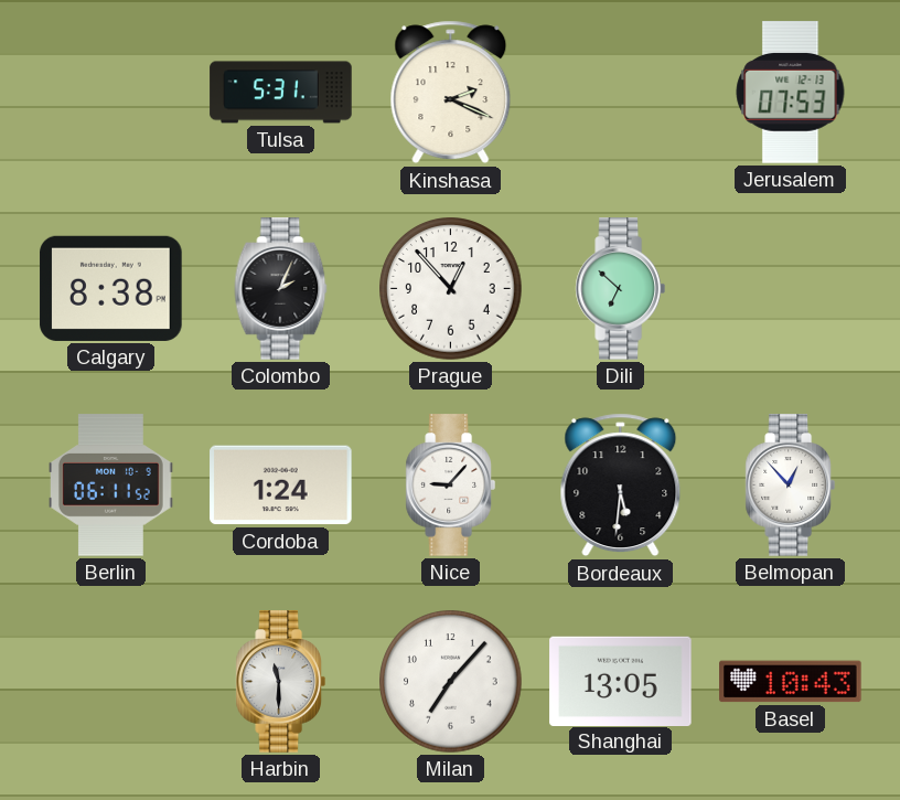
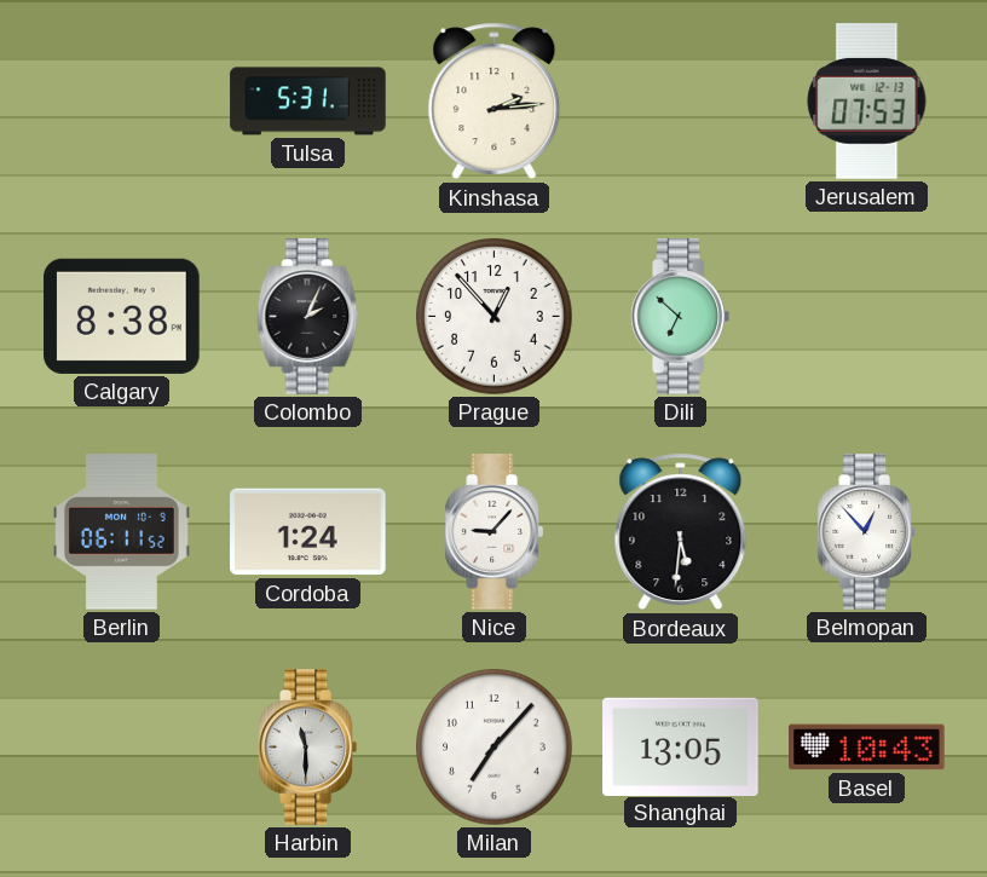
Kinshasa: 2:19 -> 2:14
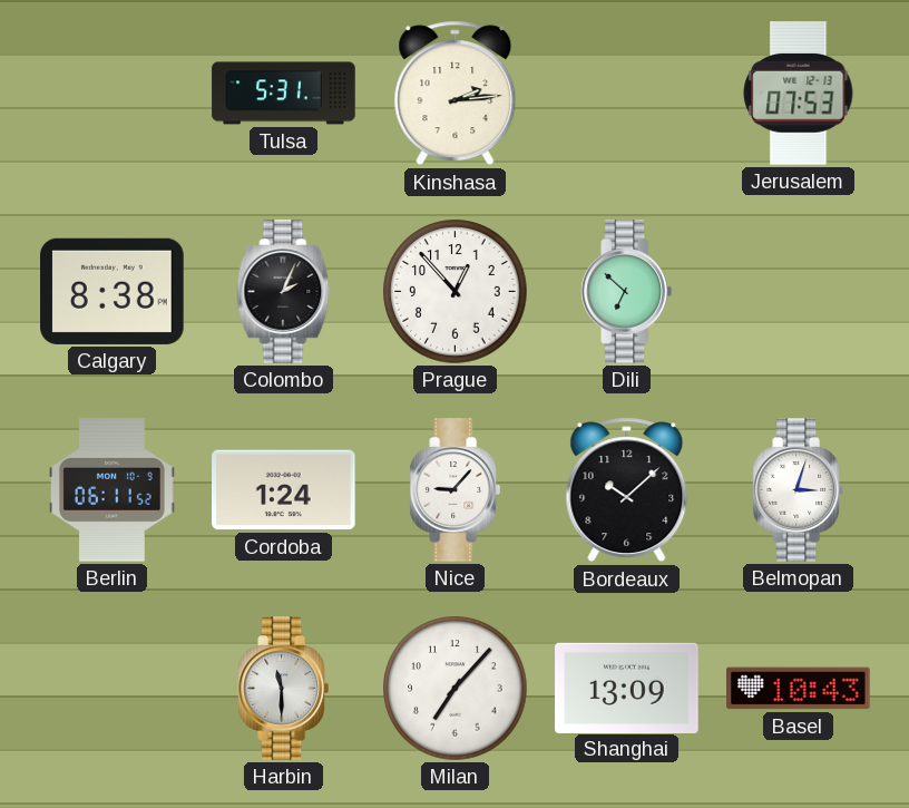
Bordeaux: 5:31 -> 10:08
Belmopan: 12:53 -> 3:03
Shanghai: 13:05 -> 13:09
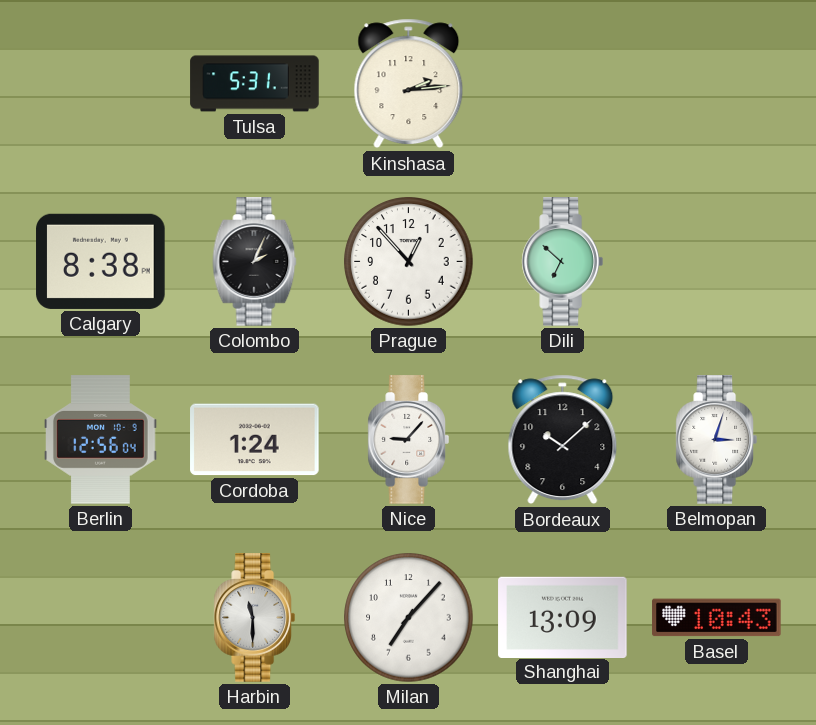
Jerusalem: 07:53 -> none
Berlin: 06:11 -> 12:56
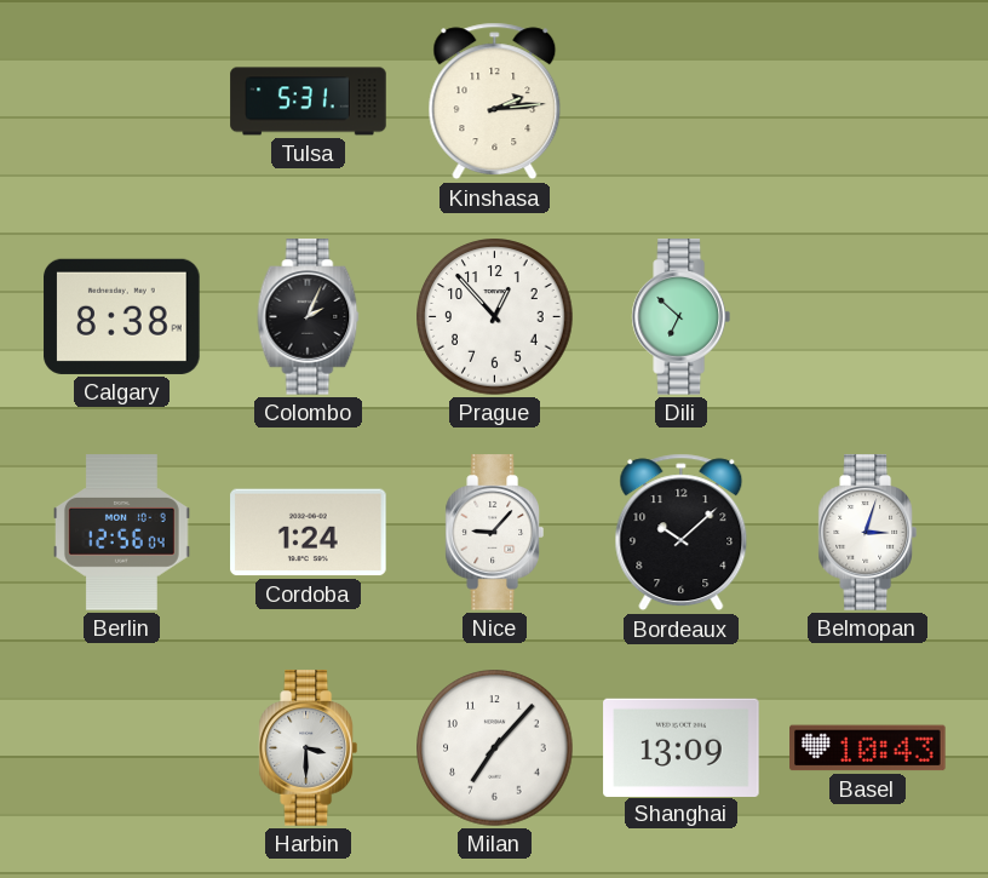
Harbin: 11:30 -> 3:30
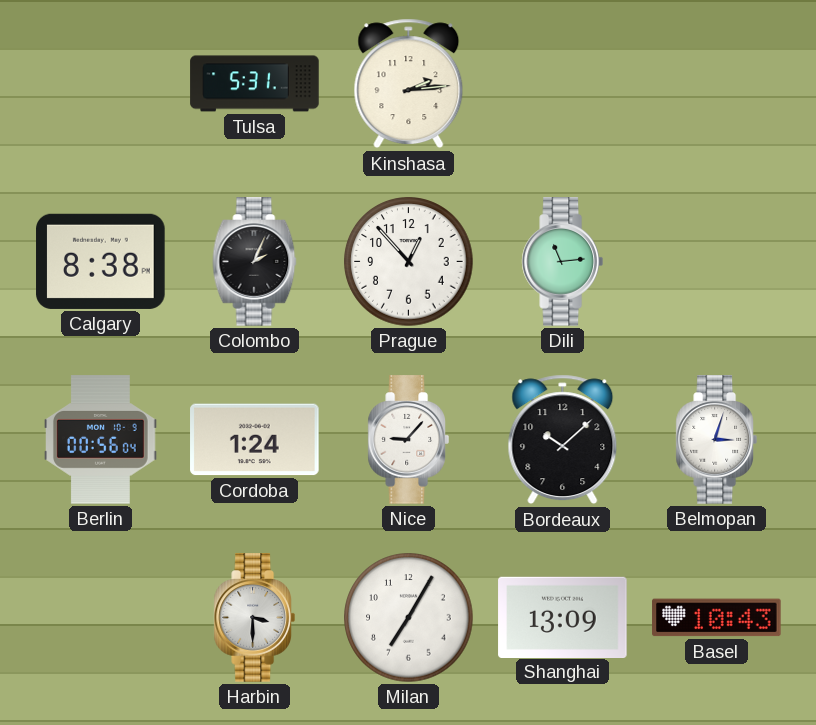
Dili: 6:52 -> 11:14
Berlin: 12:56 -> 00:56
Milan: 7:07 -> 7:05
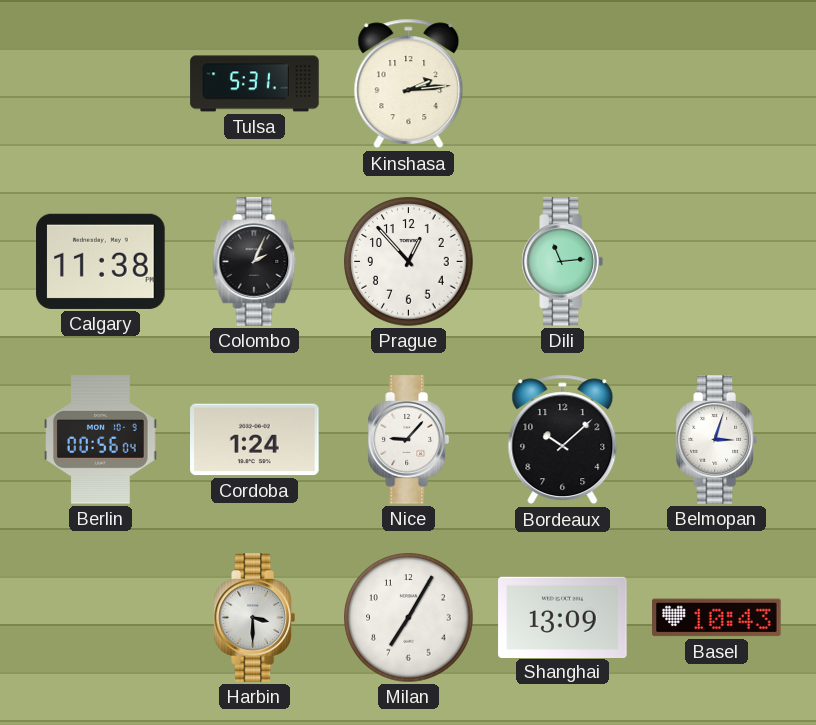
Calgary: 8:38 -> 11:38
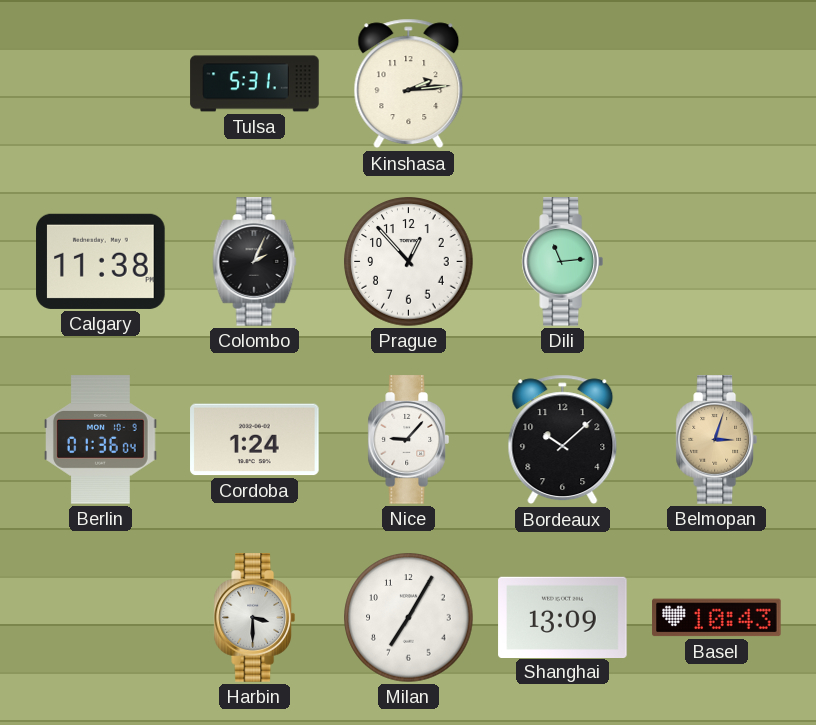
Berlin: 00:56 -> 01:36
Belmopan dial: white -> champagne
